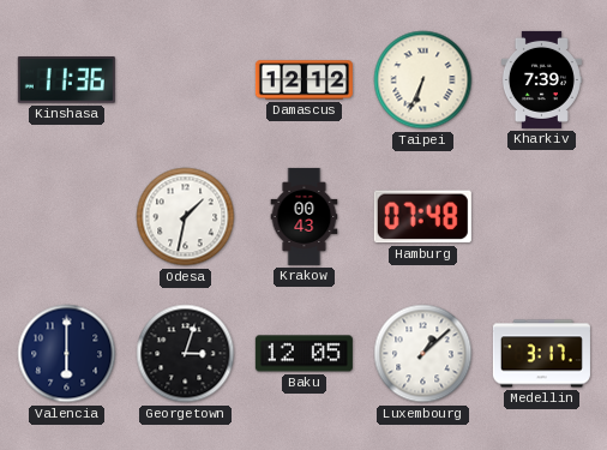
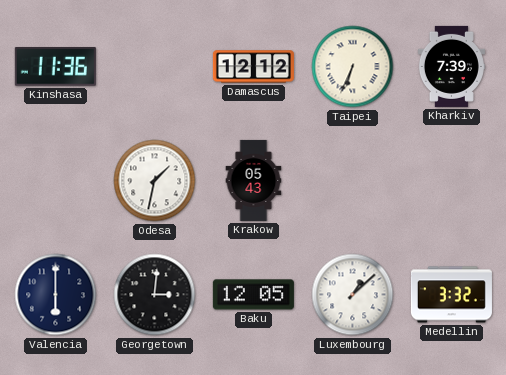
Krakow: 00:43 -> 05:43
Hamburg: 07:48 -> none
Georgetown: 3:03 -> 3:01
Medellin: 3:17 -> 3:32
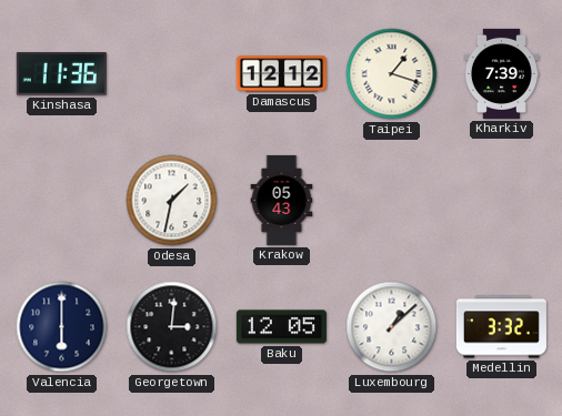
Taipei: 6:34 -> 1:18
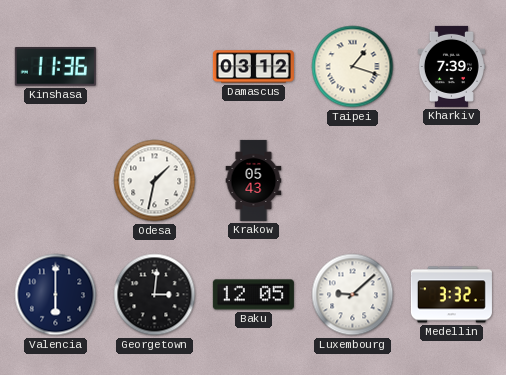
Damascus: 12:12 -> 03:12
Luxembourg: 1:08 -> 9:08
